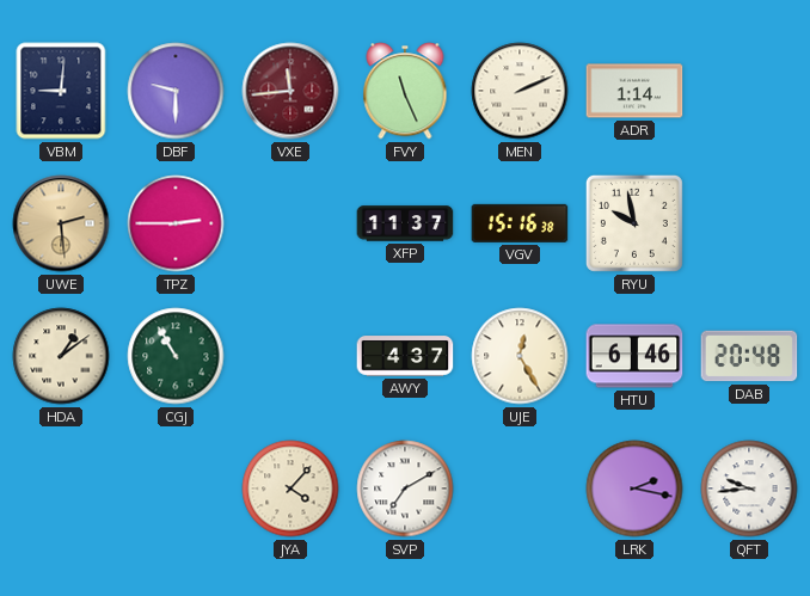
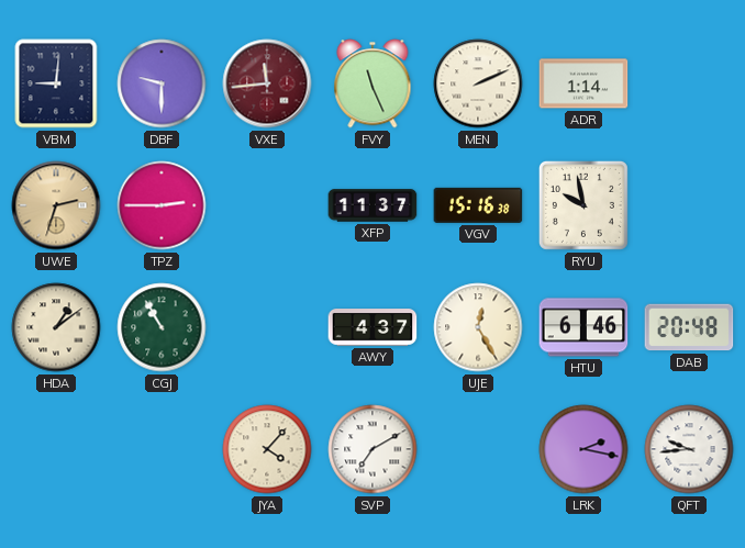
UWE: 2:29 -> 2:33
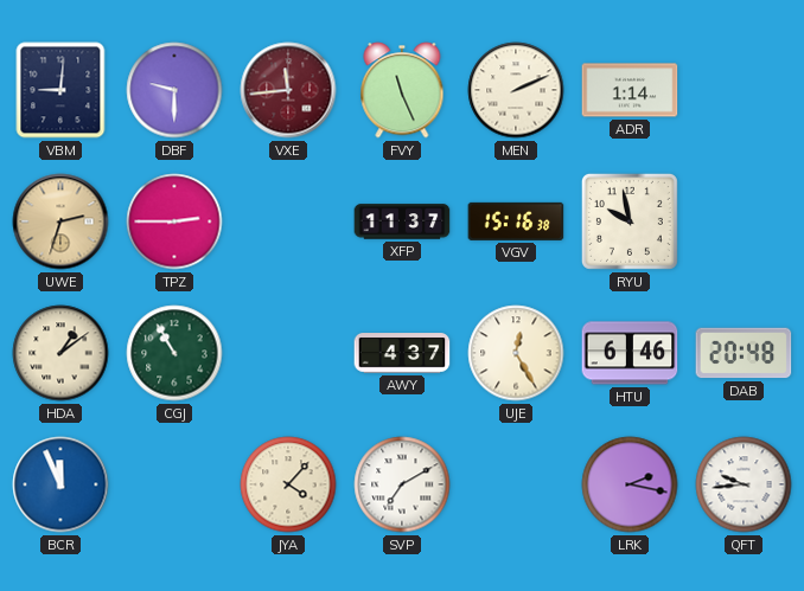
BCR: none -> 11:56
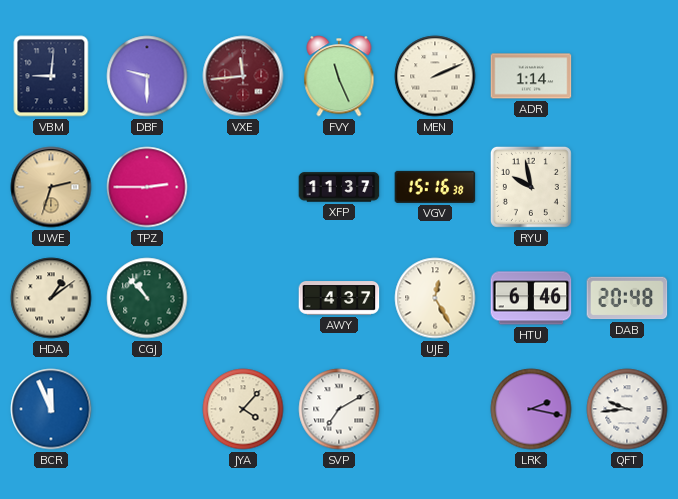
CGJ: 10:55 -> 10:53
